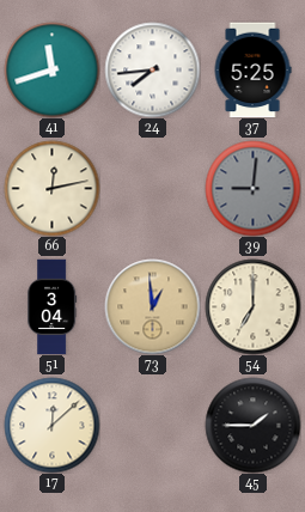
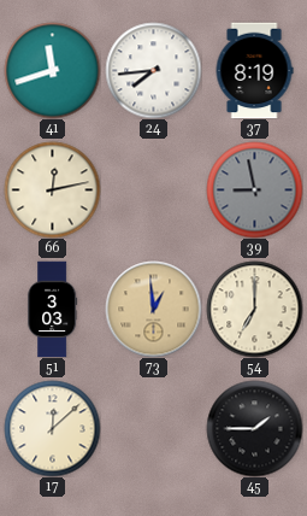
37: 5:25 -> 8:19
39: 9:01 -> 8:58
51: 3:04 -> 3:03
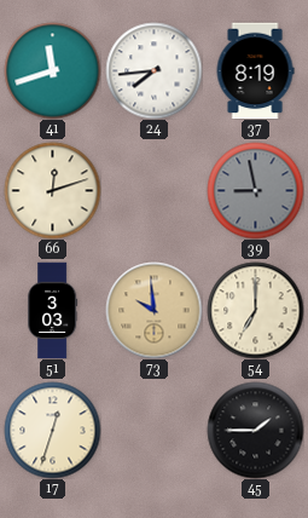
66: 12:13 -> 12:12
73: 12:59 -> 9:59
17: 12:08 -> 12:33
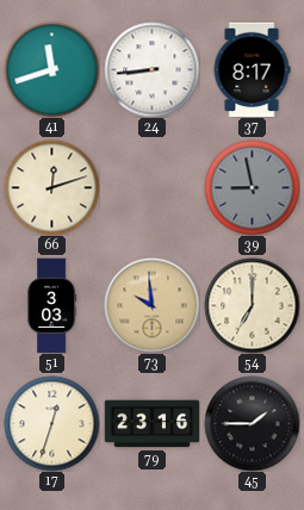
24: 7:44 -> 8:44
37: 8:19 -> 8:17
79: none -> 23:16
